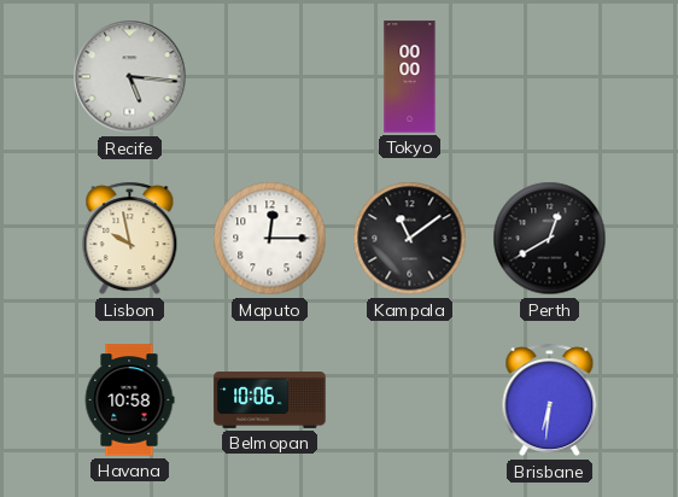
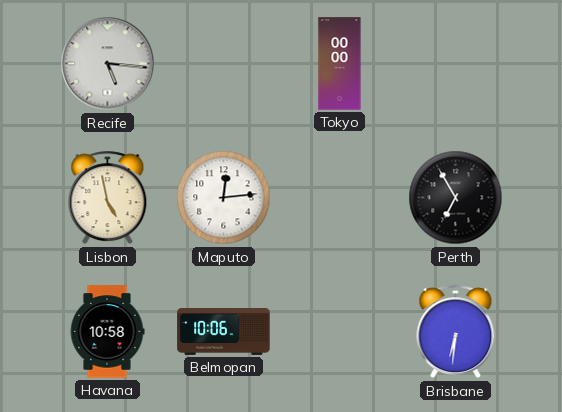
Lisbon: 9:58 -> 4:58
Maputo: 12:15 -> 12:14
Kampala: 11:09 -> none
Perth: 12:40 -> 6:55
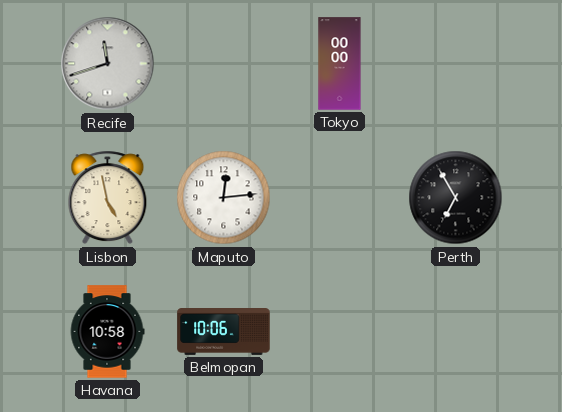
Recife: 5:16 -> 11:42
Brisbane: 6:31 -> none
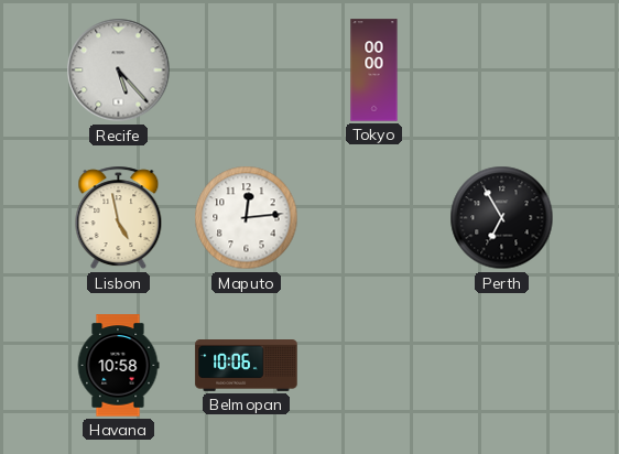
Recife: 11:42 -> 5:23
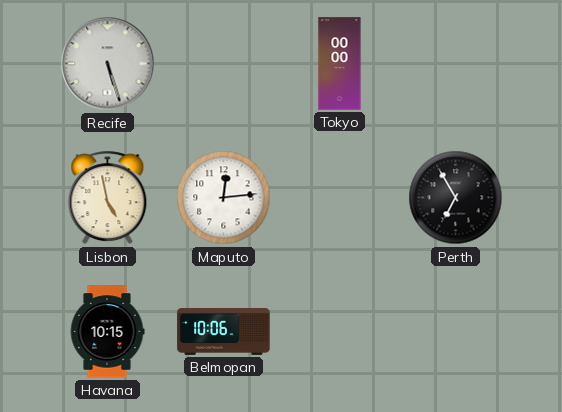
Recife: 5:23 -> 5:27
Havana: 10:58 -> 10:15
